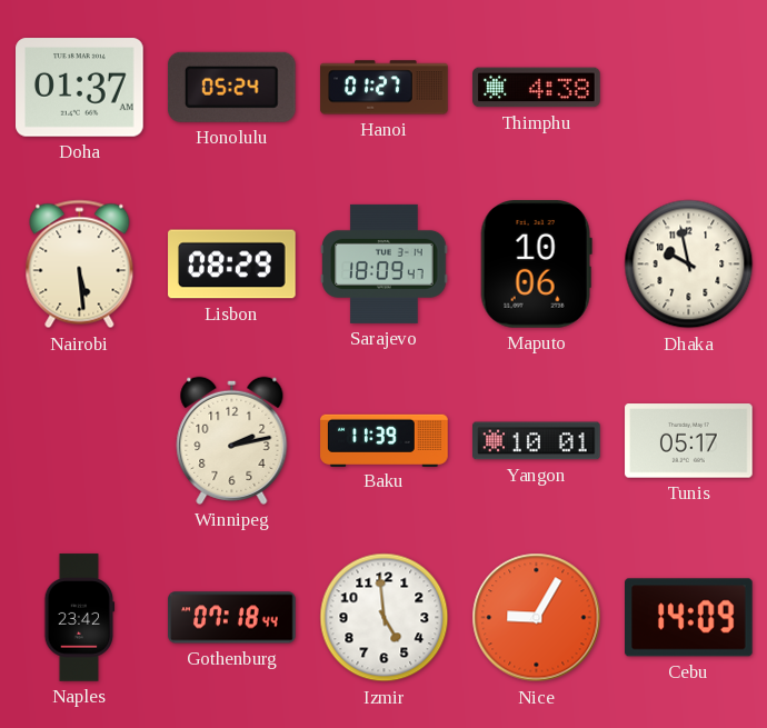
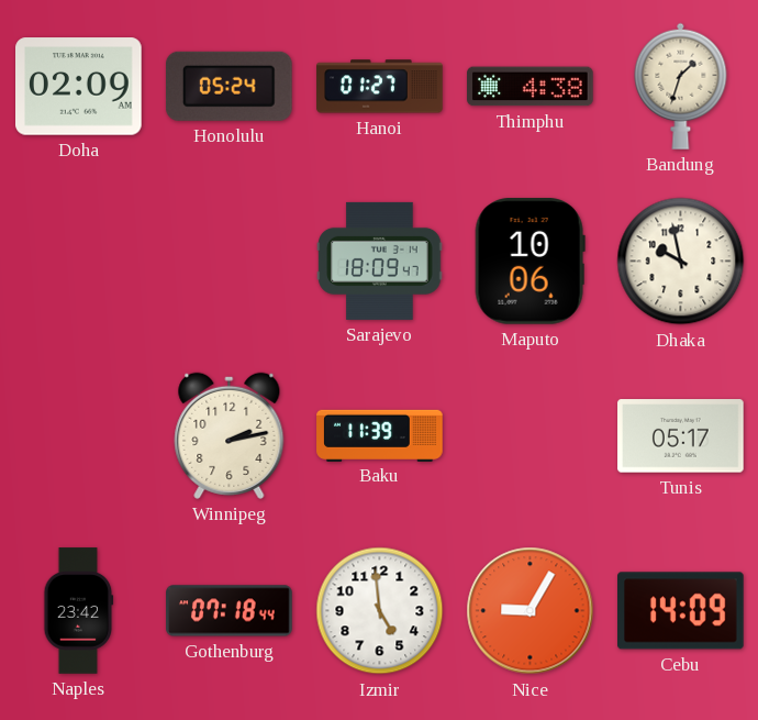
Doha: 01:37 -> 02:09
Bandung: none -> 1:33
Nairobi: 5:29 -> none
Lisbon: 08:29 -> none
Yangon: 10:01 -> none
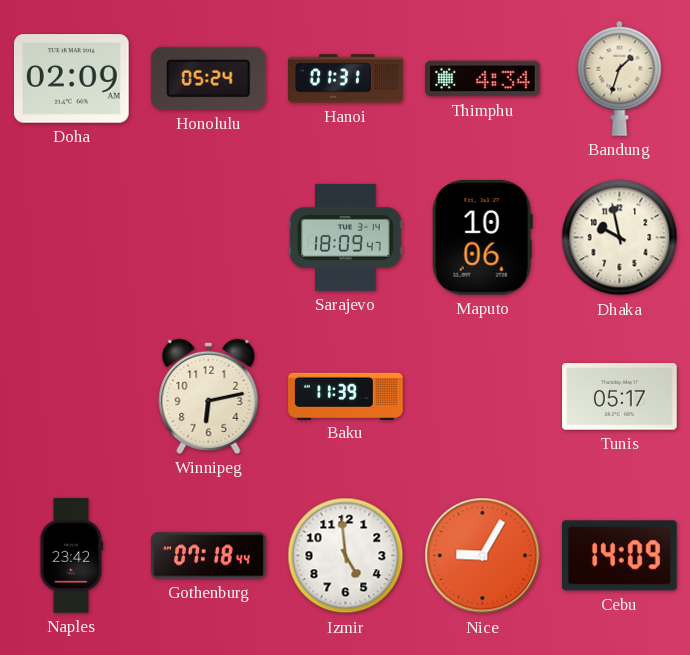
Hanoi: 01:27 -> 01:31
Thimphu: 4:38 -> 4:34
Winnipeg: 2:13 -> 6:13
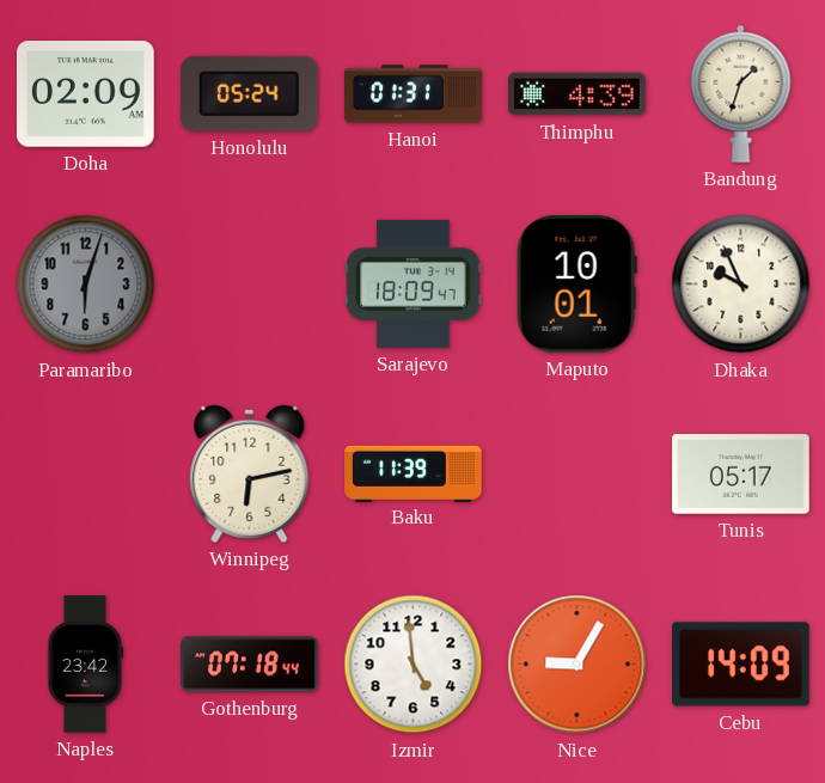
Thimphu: 4:34 -> 4:39
Paramaribo: none -> 6:03
Maputo: 10:06 -> 10:01
Dhaka: 9:58 -> 9:56
